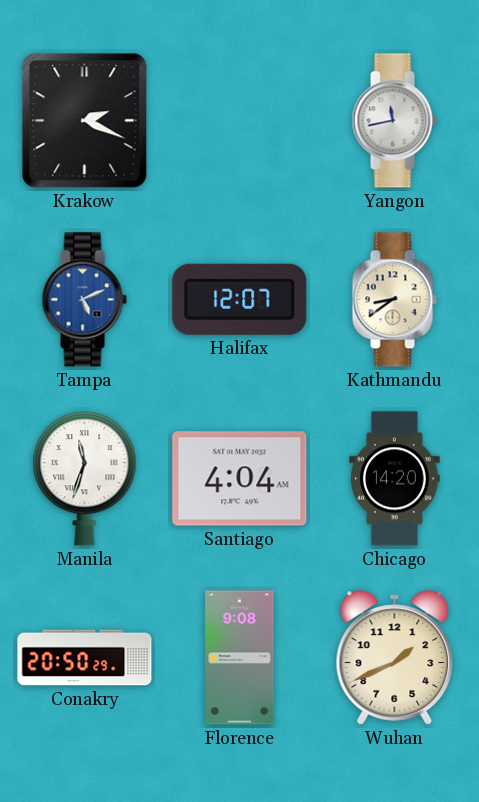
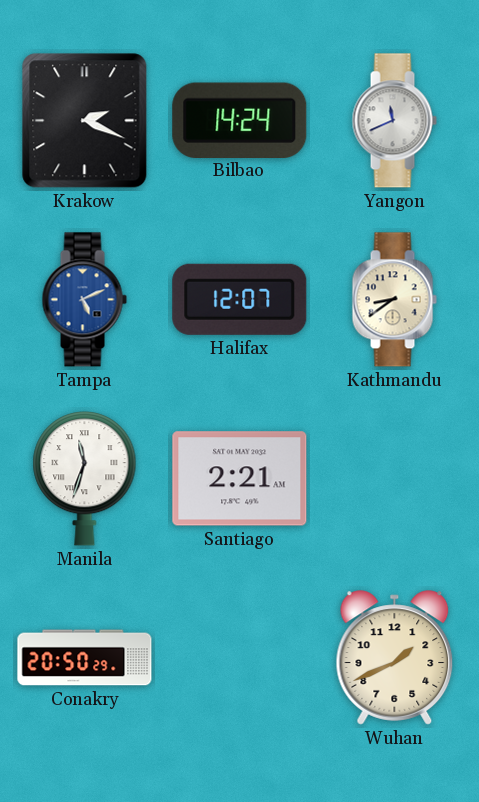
Bilbao: none -> 14:24
Yangon: 11:43 -> 11:41
Santiago: 4:04 -> 2:21
Chicago: 14:20 -> none
Florence: 9:08 -> none
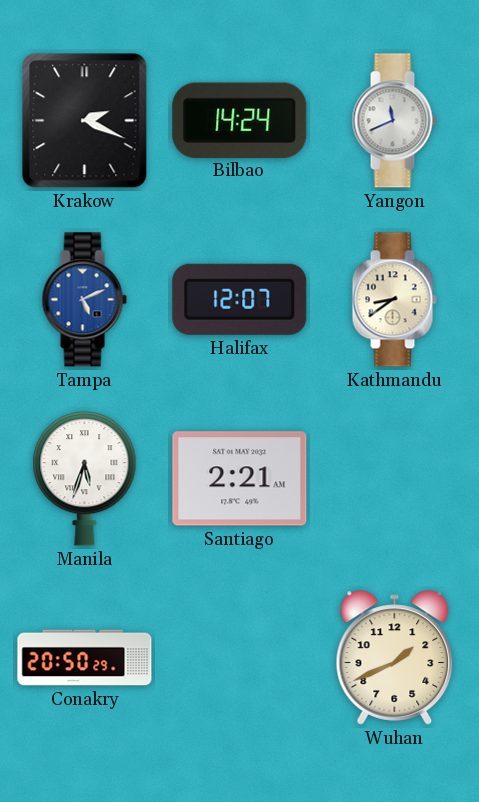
Manila: 11:33 -> 5:33
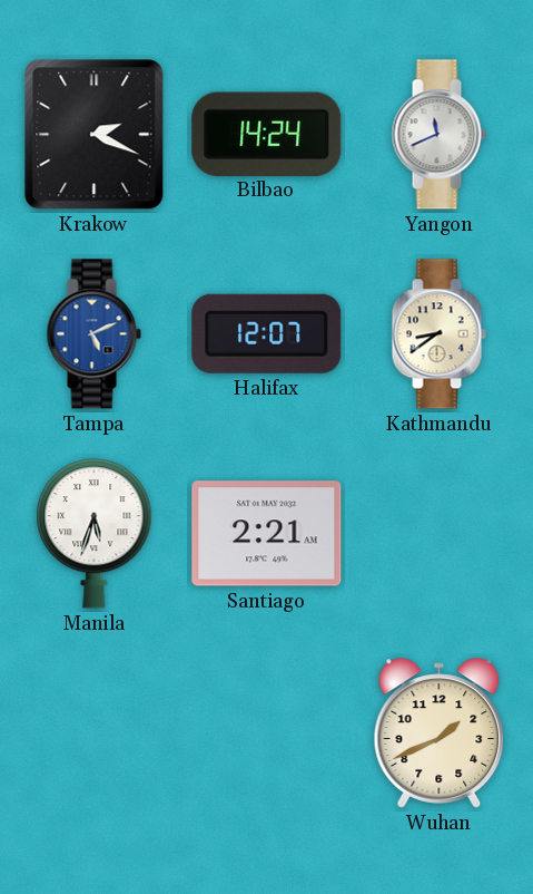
Conakry: 20:50 -> none
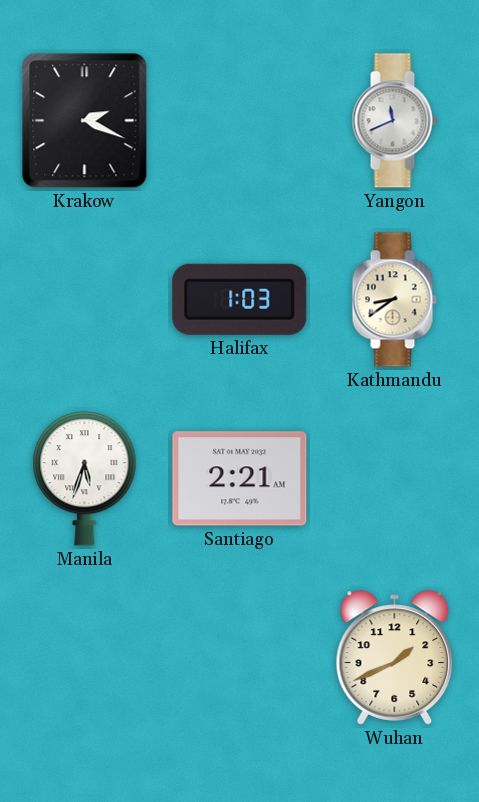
Bilbao: 14:24 -> none
Tampa: 5:11 -> none
Halifax: 12:07 -> 1:03
